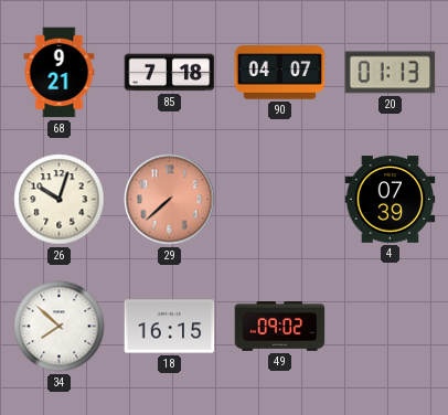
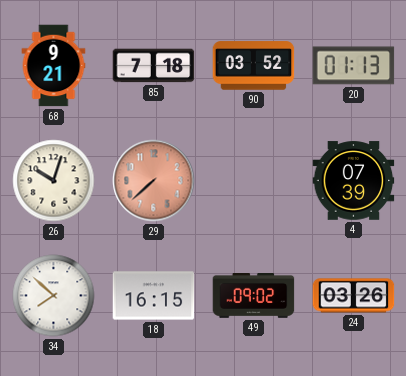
90: 04:07 -> 03:52
24: none -> 03:26
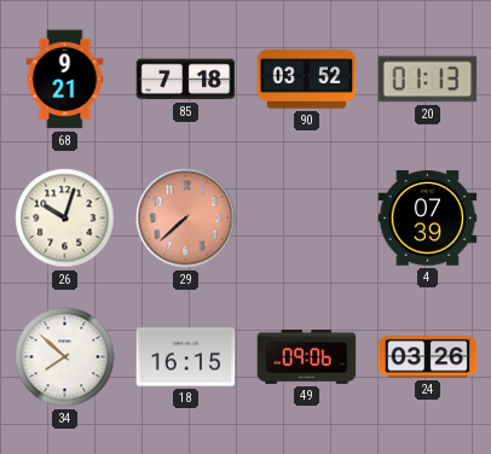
49: 09:02 -> 09:06
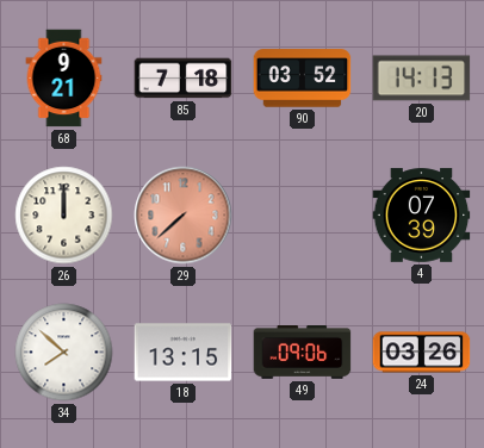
20: 01:13 -> 14:13
26: 10:03 -> 12:00
18: 16:15 -> 13:15
